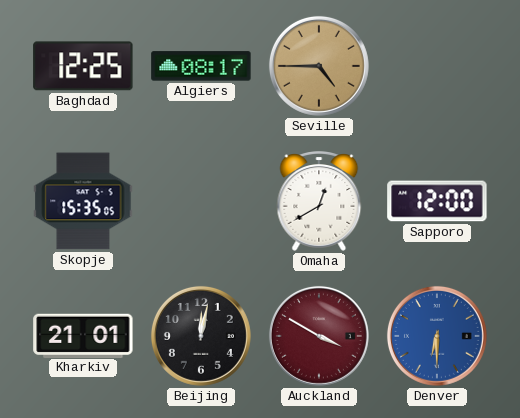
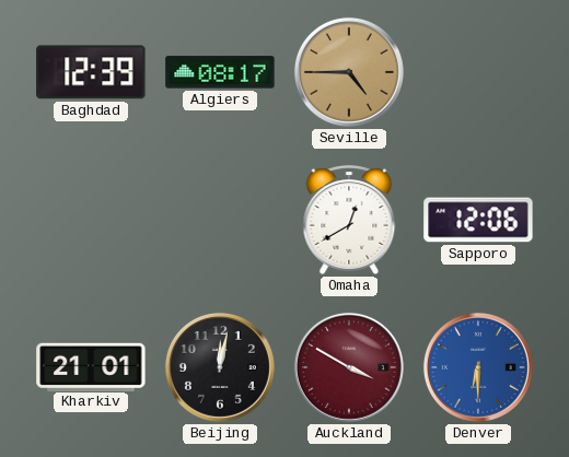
Baghdad: 12:25 -> 12:39
Skopje: 15:35 -> none
Sapporo: 12:00 -> 12:06
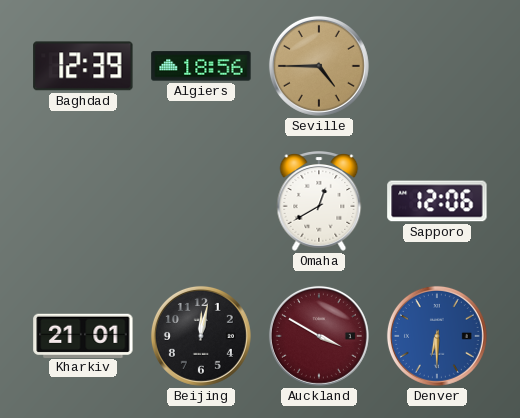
Algiers: 08:17 -> 18:56
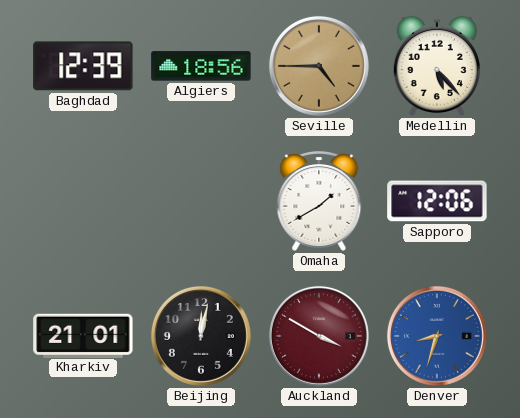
Medellin: none -> 5:23
Omaha: 12:40 -> 1:40
Denver: 6:30 -> 8:33
